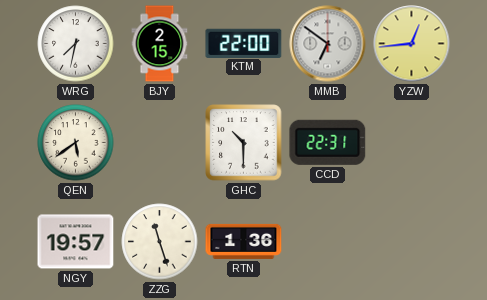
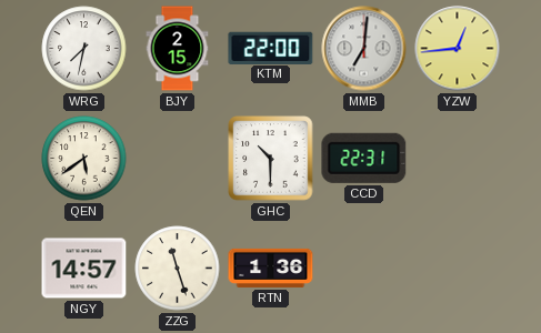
MMB: 6:51 -> 7:01
NGY: 19:57 -> 14:57
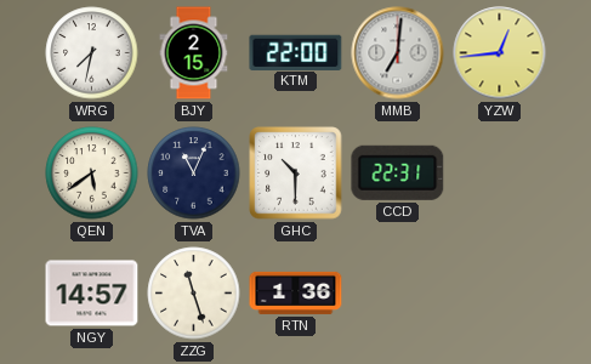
TVA: none -> 11:04
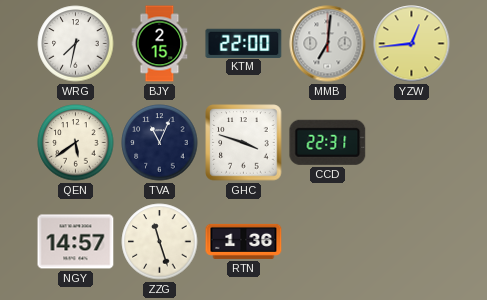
GHC: 10:30 -> 3:48
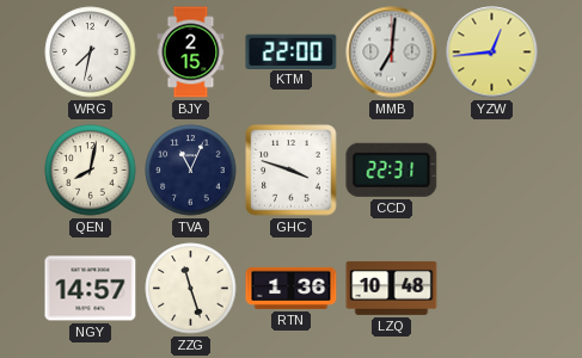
QEN: 5:39 -> 8:02
LZQ: none -> 10:48
